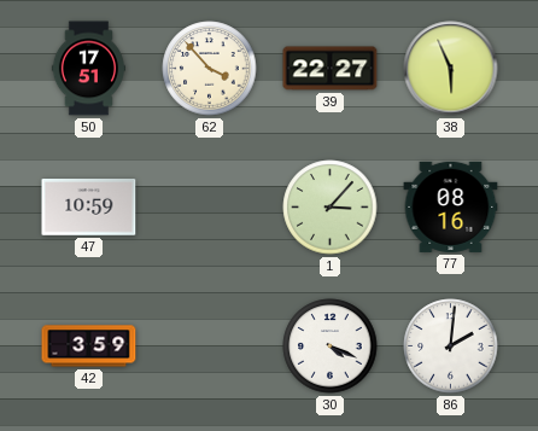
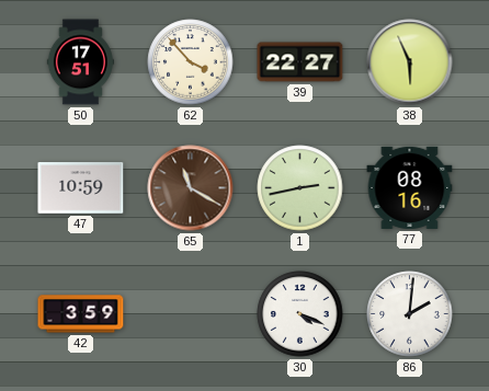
65: none -> 11:20
1: 3:07 -> 2:43
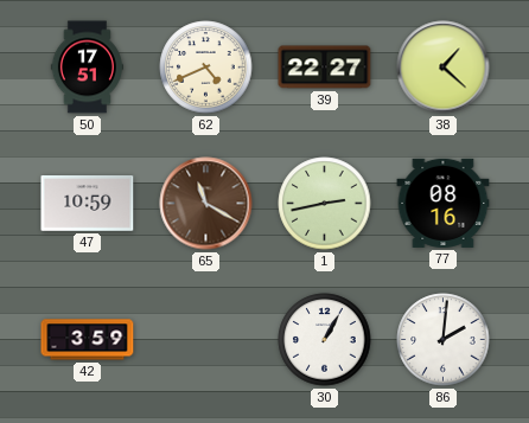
62: 3:53 -> 4:41
38: 5:56 -> 1:22
30: 4:19 -> 1:05
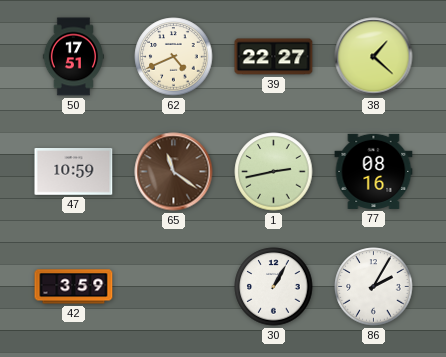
65: 11:20 -> 11:21
86: 2:01 -> 2:05
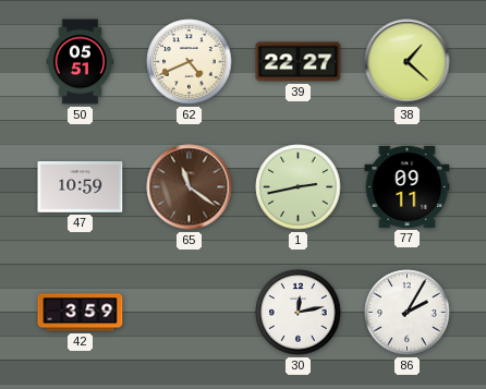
50: 17:51 -> 05:51
77: 08:16 -> 09:11
30: 1:05 -> 12:13
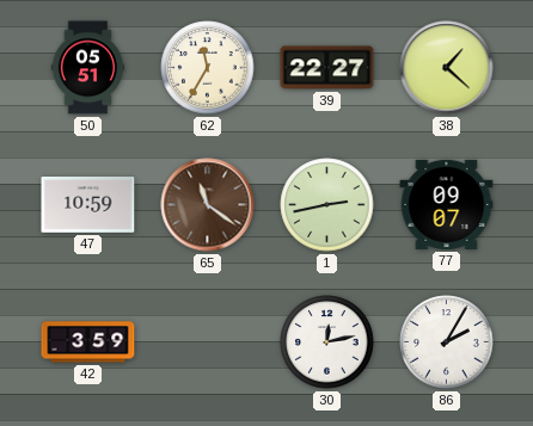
62: 4:41 -> 11:35
77: 09:11 -> 09:07
